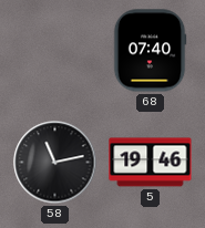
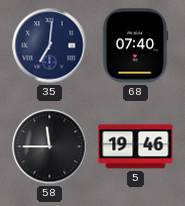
35: none -> 7:01
58: 11:13 -> 11:45
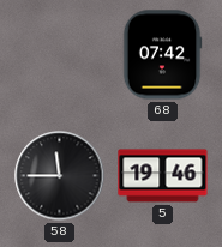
35: 7:01 -> none
68: 07:40 -> 07:42
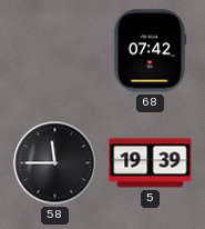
5: 19:46 -> 19:39
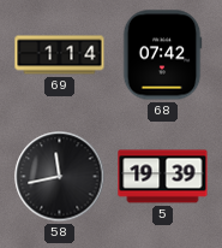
69: none -> 1:14
58: 11:45 -> 11:43
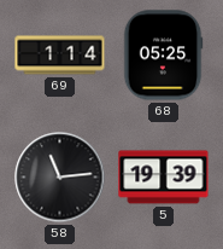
68: 07:42 -> 05:25
58: 11:43 -> 11:14
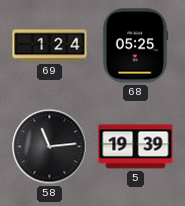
69: 1:14 -> 1:24
